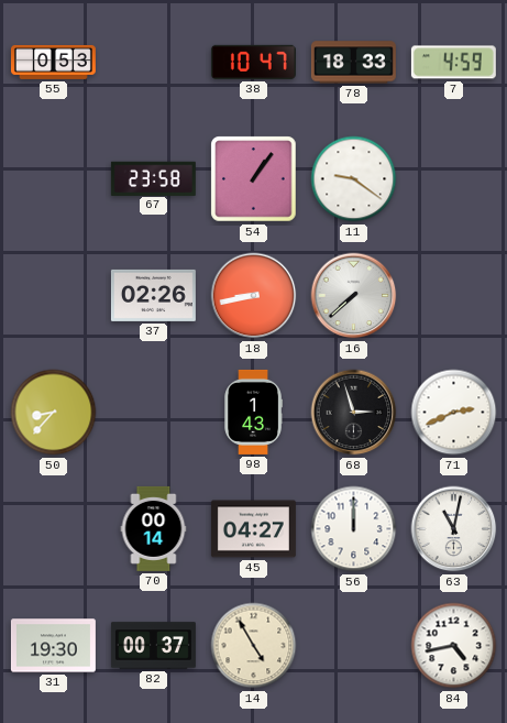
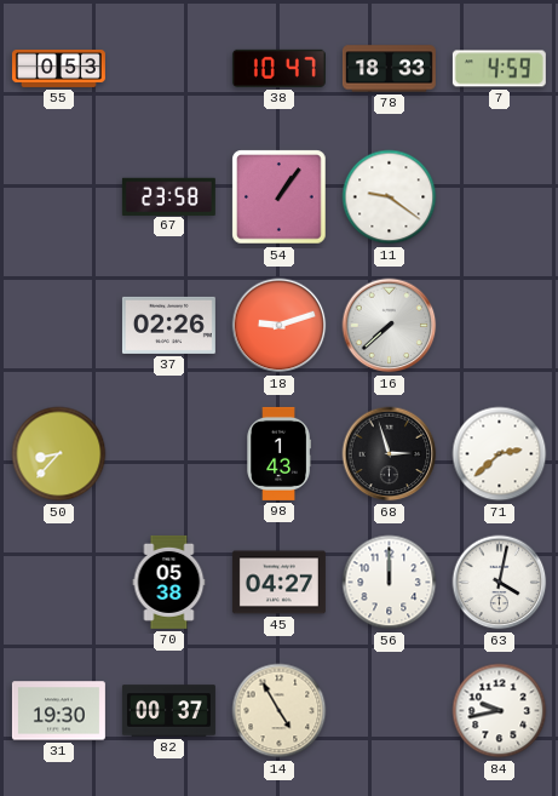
18: 8:43 -> 9:12
71: 2:41 -> 2:38
70: 00:14 -> 05:38
63: 11:02 -> 4:02
84: 4:43 -> 9:43
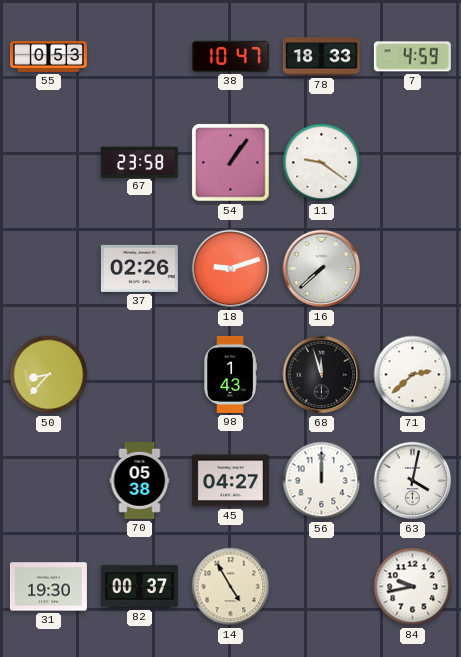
68: 2:57 -> 11:57
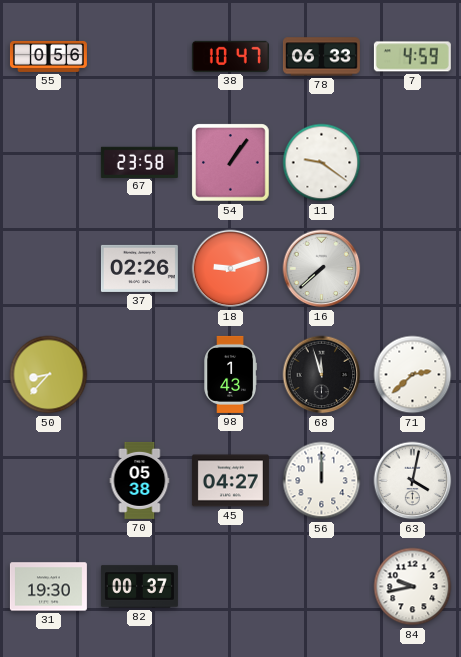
55: 0:53 -> 0:56
78: 18:33 -> 06:33
14: 4:55 -> none
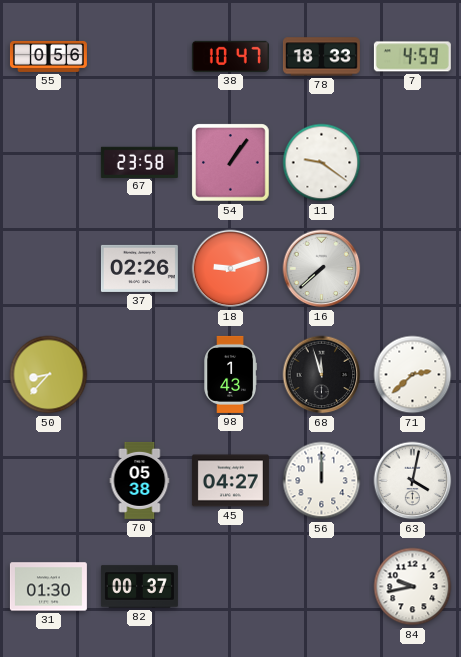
78: 06:33 -> 18:33
31: 19:30 -> 01:30
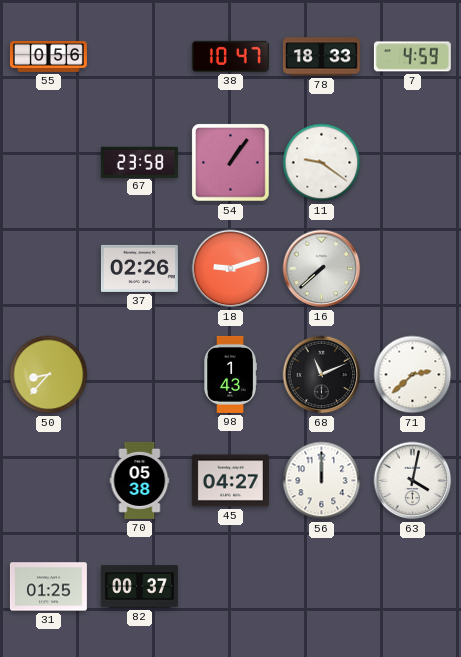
68: 11:57 -> 11:11
31: 01:30 -> 01:25
84: 9:43 -> none
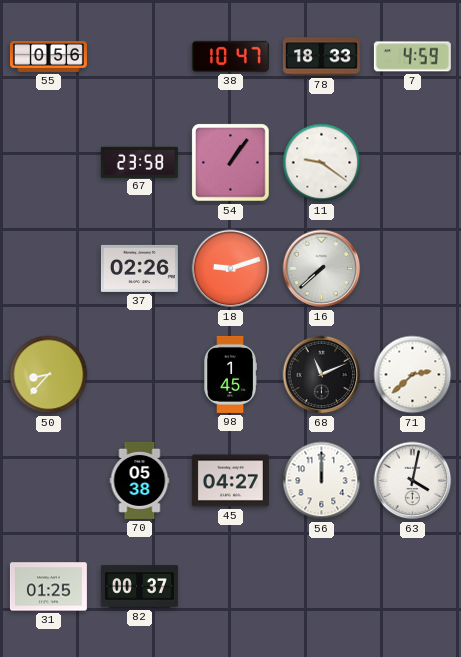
98: 1:43 -> 1:45
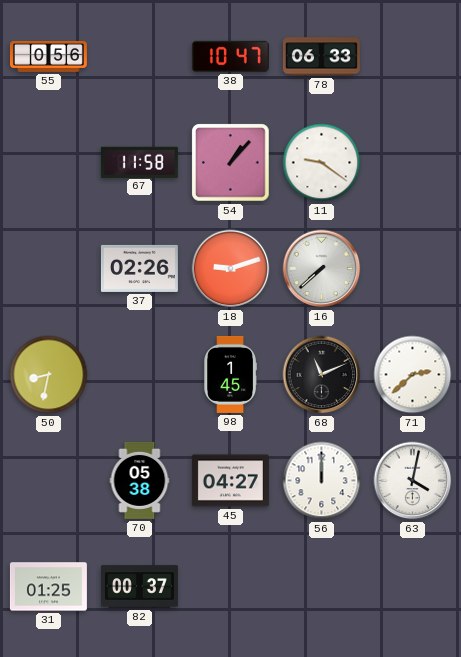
78: 18:33 -> 06:33
7: 4:59 -> none
67: 23:58 -> 11:58
54: 1:06 -> 1:07
50: 8:37 -> 8:32
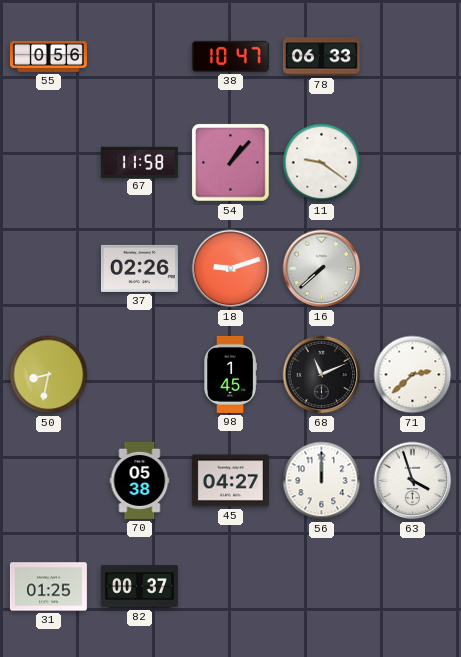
63: 4:02 -> 3:57
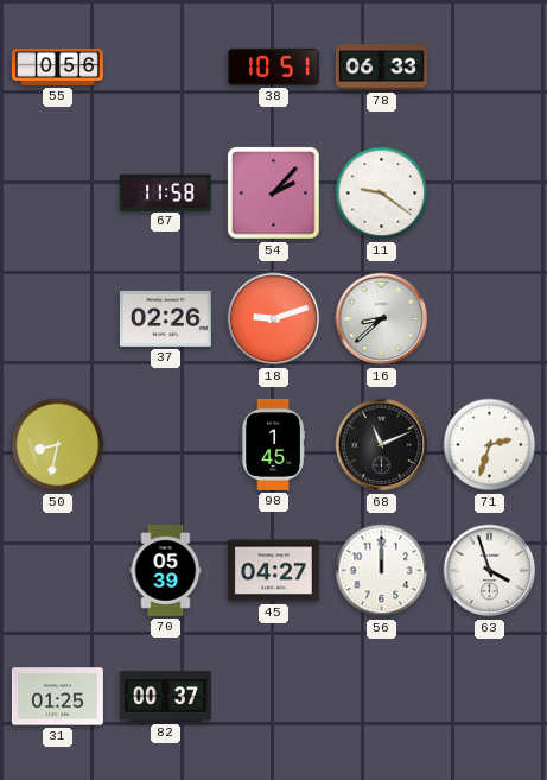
38: 10:47 -> 10:51
54: 1:07 -> 2:07
16: 7:38 -> 8:38
71: 2:38 -> 2:33
70: 05:38 -> 05:39
